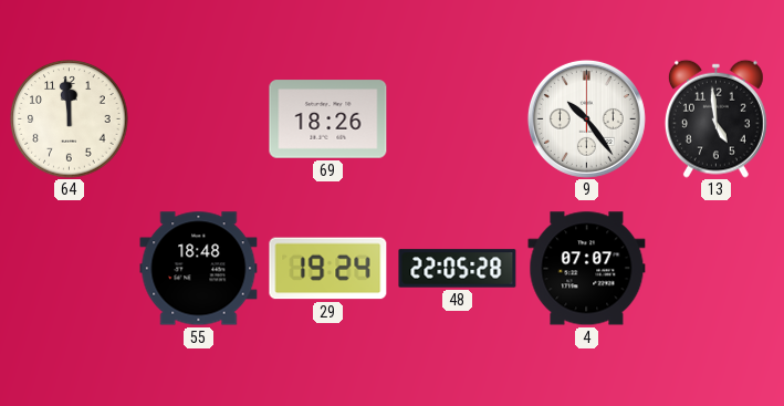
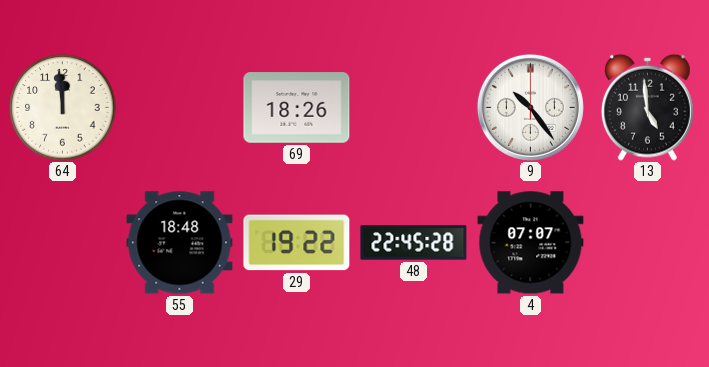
29: 19:24 -> 19:22
48: 22:05 -> 22:45
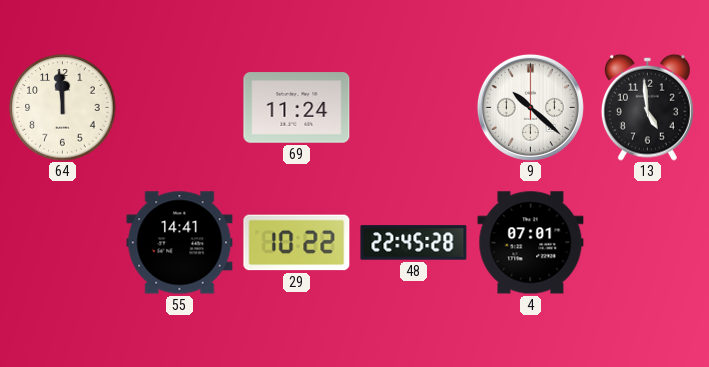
69: 18:26 -> 11:24
9: 10:24 -> 10:22
55: 18:48 -> 14:41
29: 19:22 -> 10:22
4: 07:07 -> 07:01
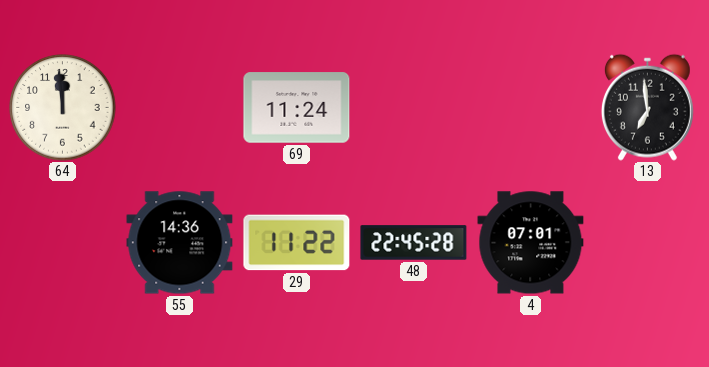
9: 10:22 -> none
13: 4:59 -> 6:59
55: 14:41 -> 14:36
29: 10:22 -> 11:22
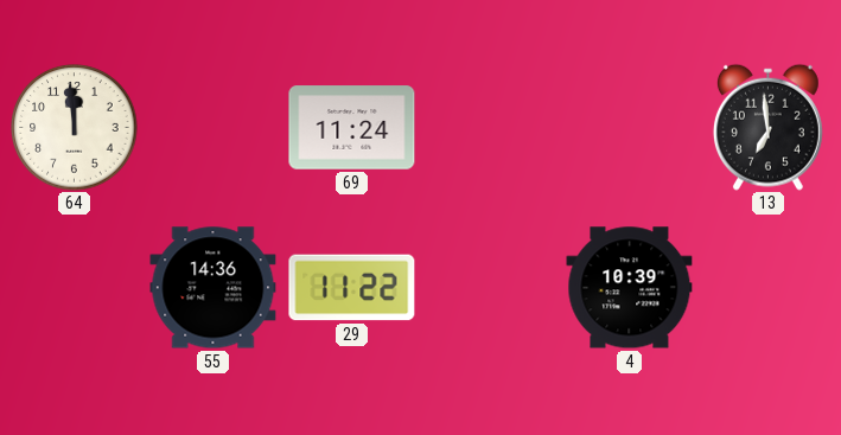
48: 22:45 -> none
4: 07:01 -> 10:39
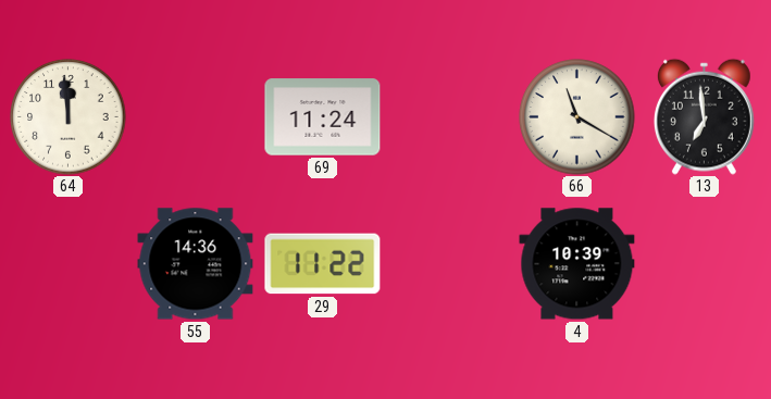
66: none -> 11:20
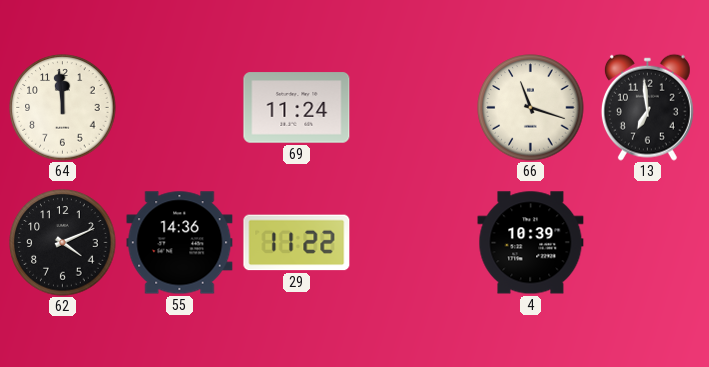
66: 11:20 -> 11:18
62: none -> 4:11
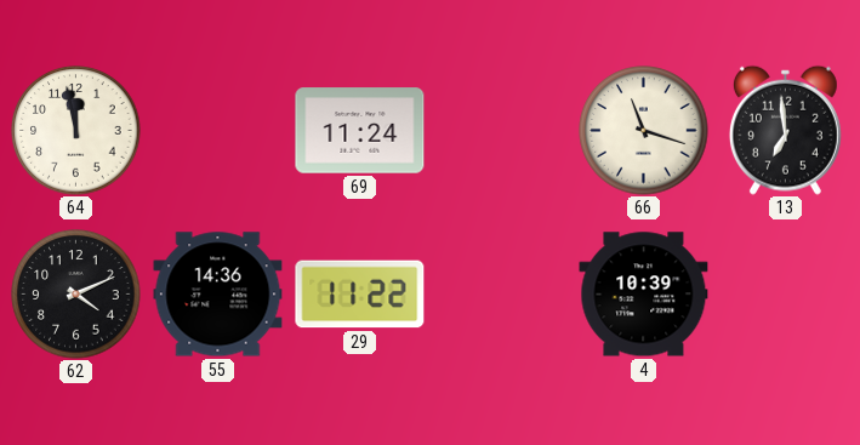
64: 11:59 -> 11:58
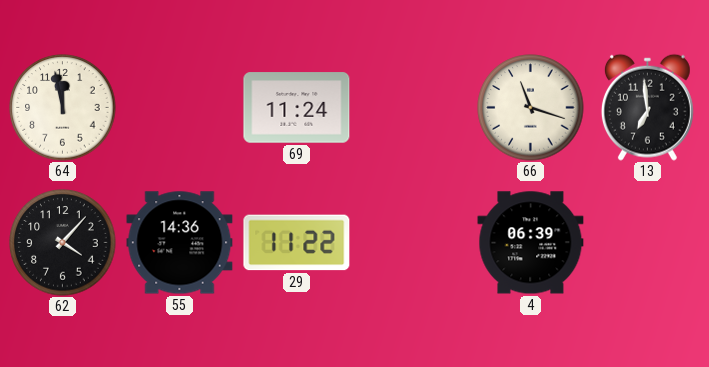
62: 4:11 -> 4:07
4: 10:39 -> 06:39
